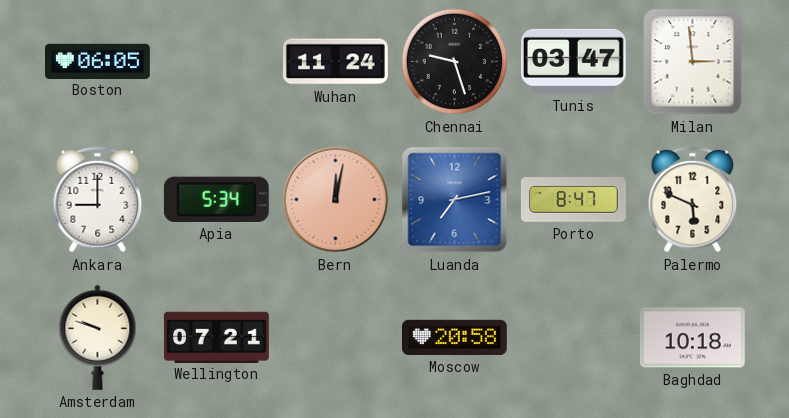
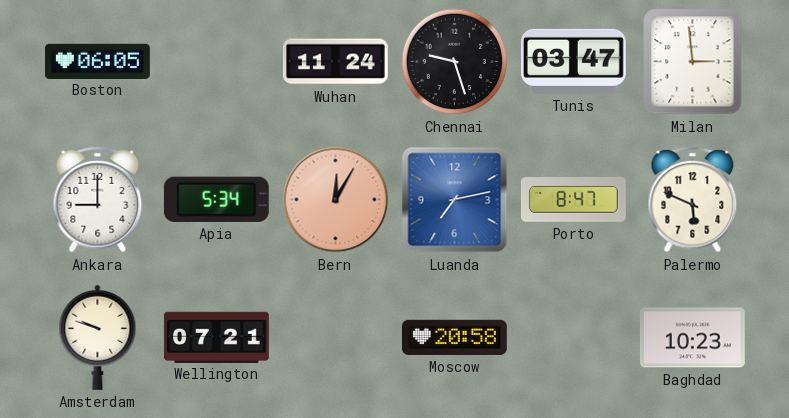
Bern: 12:02 -> 12:05
Baghdad: 10:18 -> 10:23
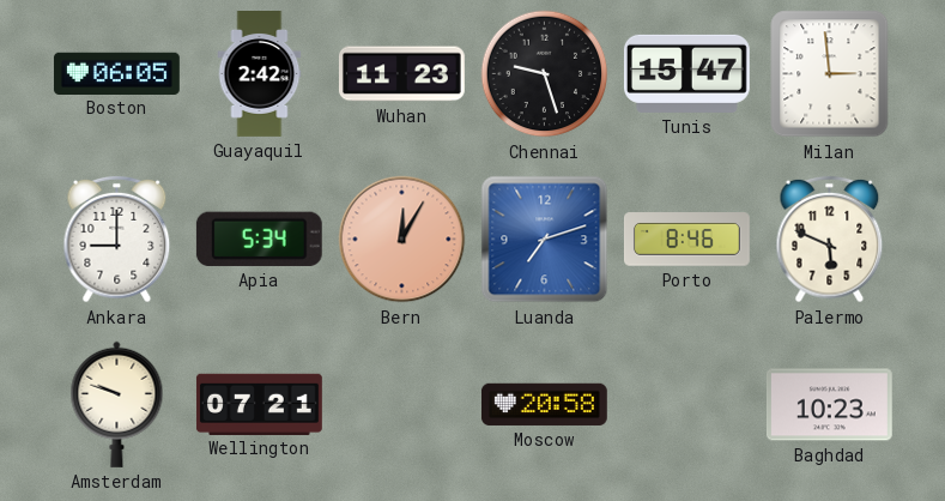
Guayaquil: none -> 2:42
Wuhan: 11:24 -> 11:23
Tunis: 03:47 -> 15:47
Luanda: 7:13 -> 7:12
Porto: 8:47 -> 8:46
